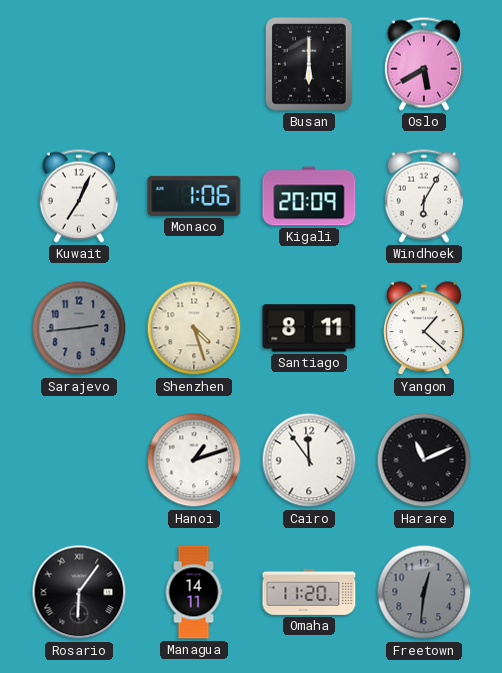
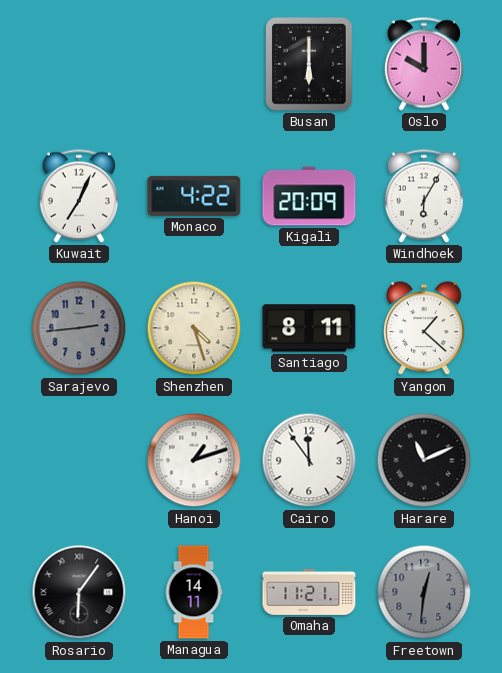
Oslo: 5:40 -> 10:00
Monaco: 1:06 -> 4:22
Omaha: 11:20 -> 11:21
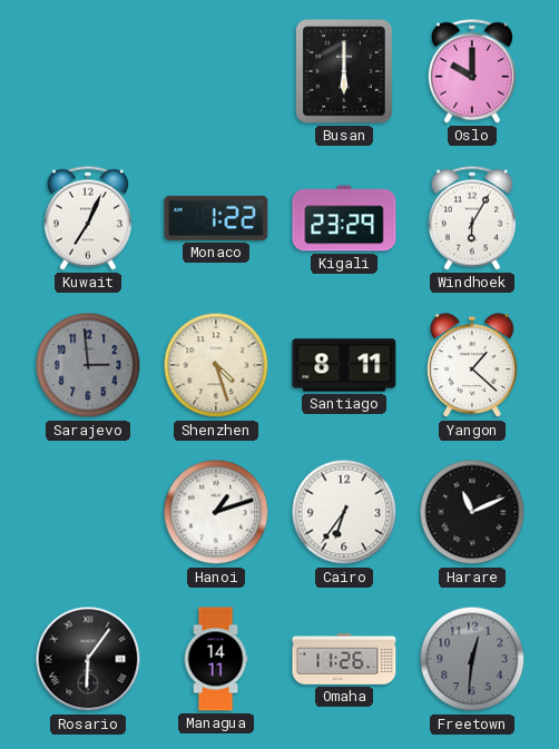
Monaco: 4:22 -> 1:22
Kigali: 20:09 -> 23:29
Sarajevo: 2:44 -> 2:59
Cairo: 11:54 -> 6:36
Omaha: 11:21 -> 11:26
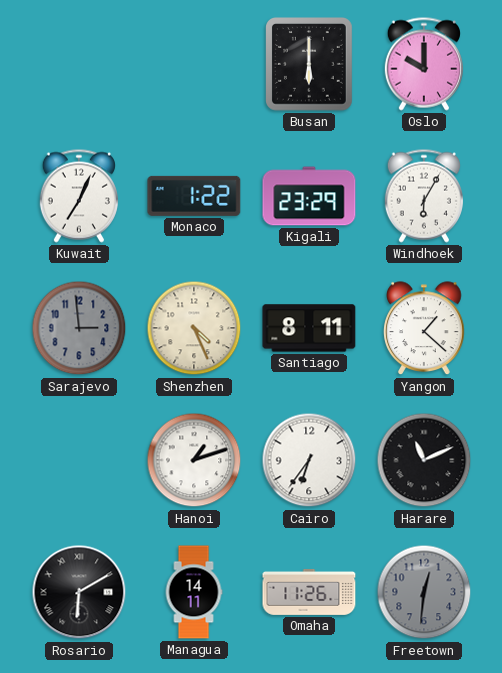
Shenzhen: 4:27 -> 4:26
Rosario: 6:06 -> 6:10
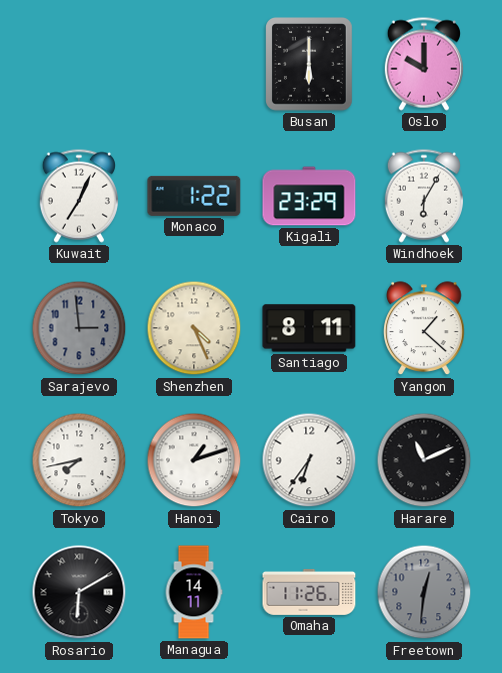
Tokyo: none -> 7:43
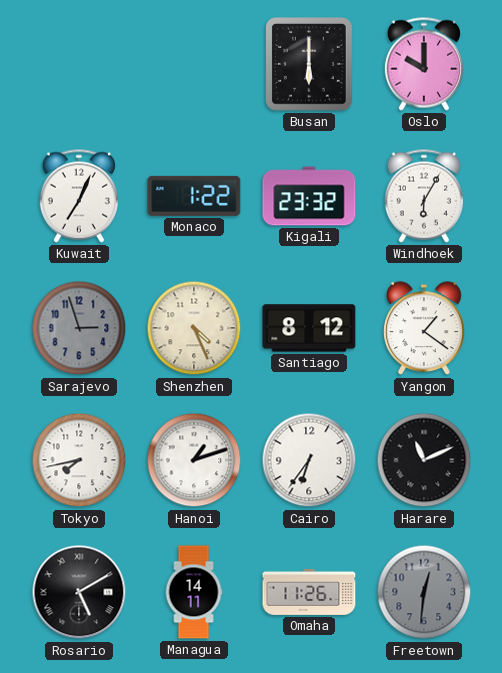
Kigali: 23:29 -> 23:32
Sarajevo: 2:59 -> 2:57
Santiago: 8:11 -> 8:12
Yangon: 1:22 -> 1:21
Rosario: 6:10 -> 5:10
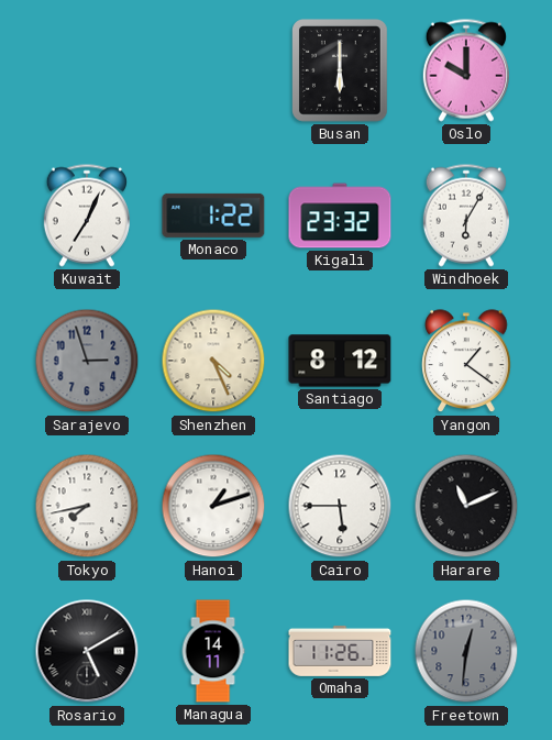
Cairo: 6:36 -> 5:45
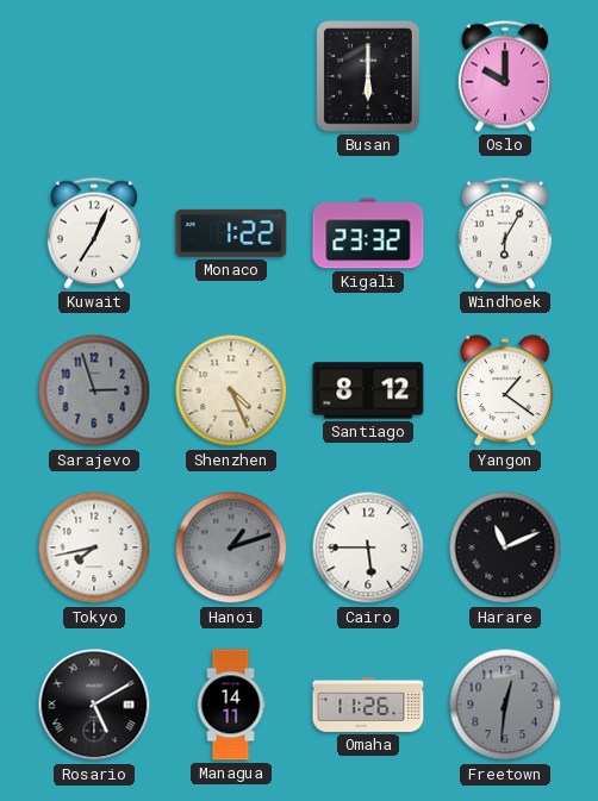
Hanoi dial: white -> grey
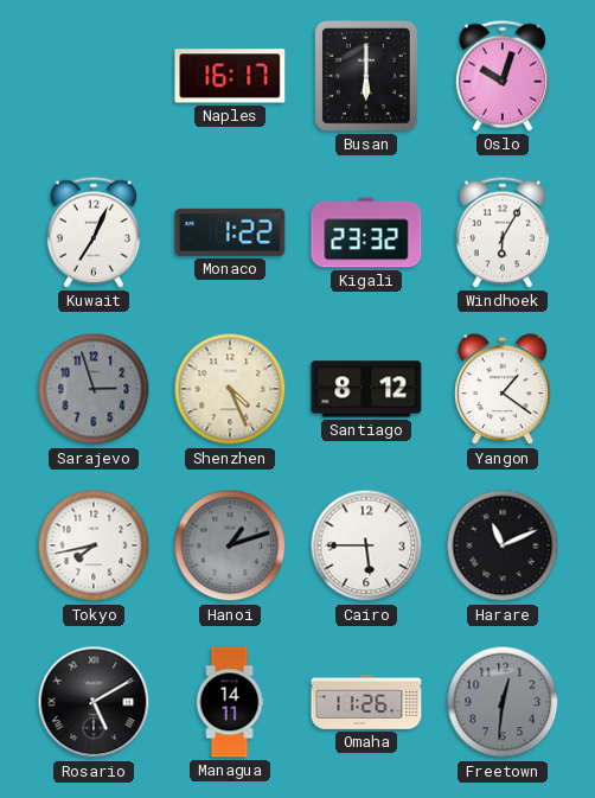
Naples: none -> 16:17
Oslo: 10:00 -> 10:03
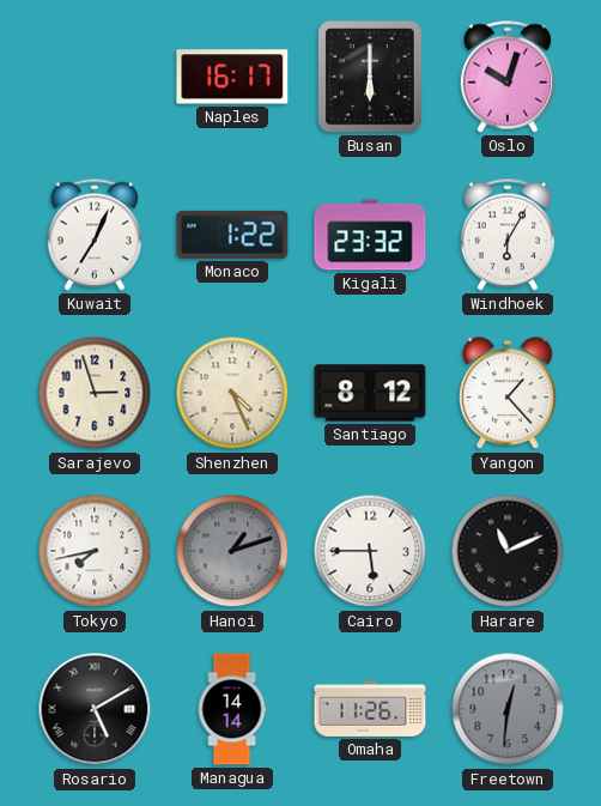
Sarajevo dial: grey -> cream
Yangon: 1:21 -> 1:23
Managua: 14:11 -> 14:14
